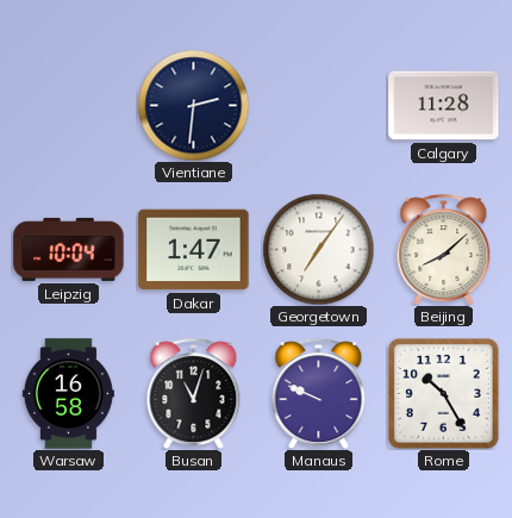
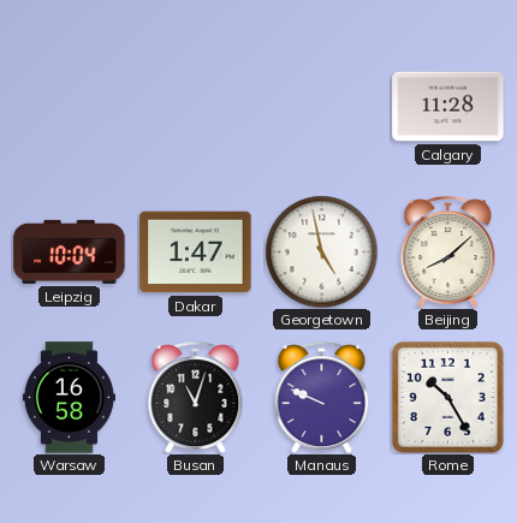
Vientiane: 2:31 -> none
Georgetown: 7:06 -> 4:58
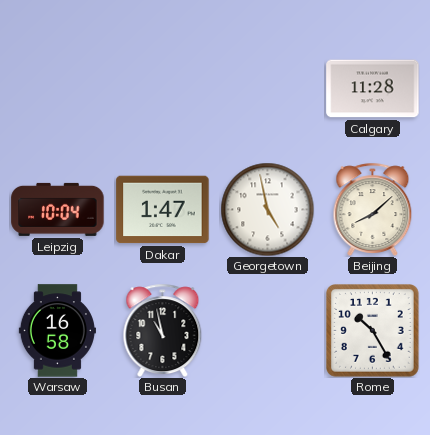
Busan: 11:03 -> 10:58
Manaus: 9:49 -> none
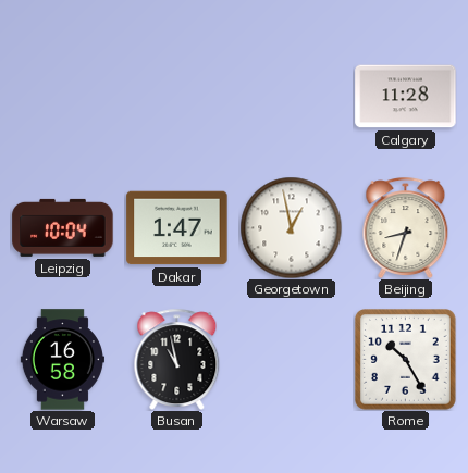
Georgetown: 4:58 -> 12:58
Beijing: 8:08 -> 8:33
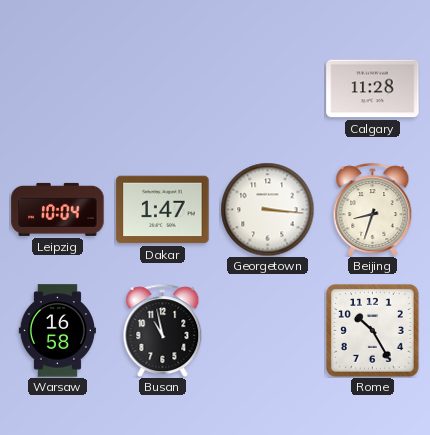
Georgetown: 12:58 -> 3:16
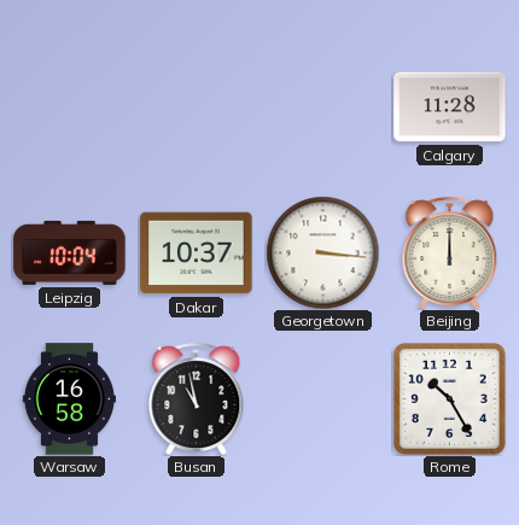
Dakar: 1:47 -> 10:37
Beijing: 8:33 -> 12:00
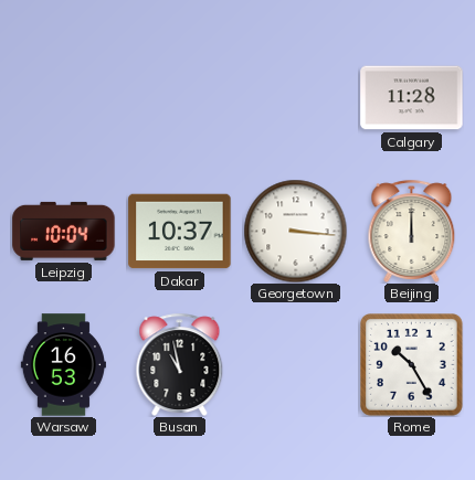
Warsaw: 16:58 -> 16:53
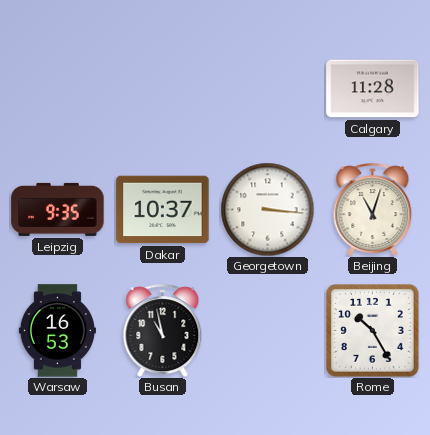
Leipzig: 10:04 -> 9:35
Beijing: 12:00 -> 11:03
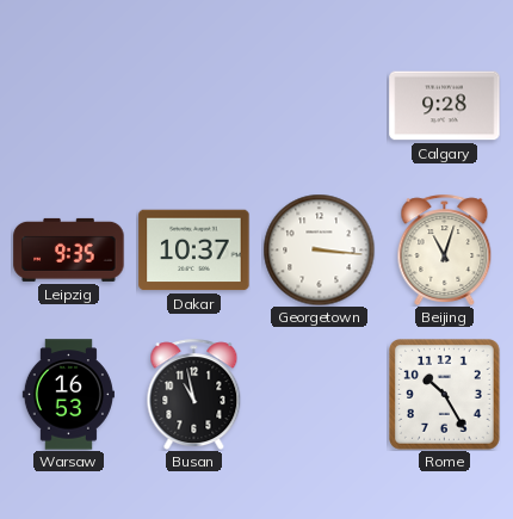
Calgary: 11:28 -> 9:28
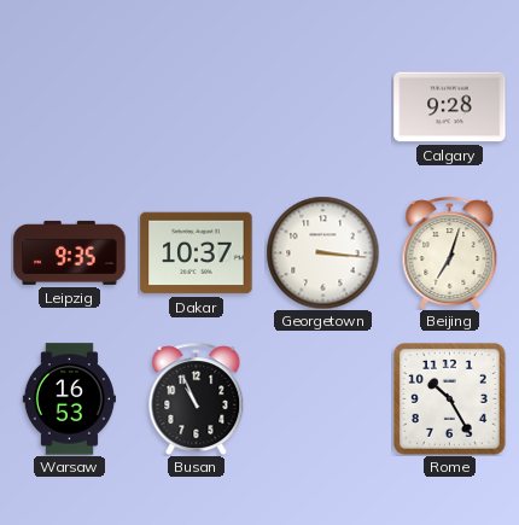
Beijing: 11:03 -> 7:03
Busan: 10:58 -> 10:56
